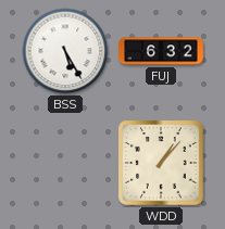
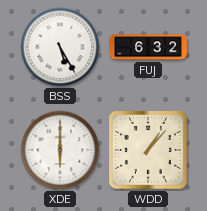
XDE: none -> 6:00
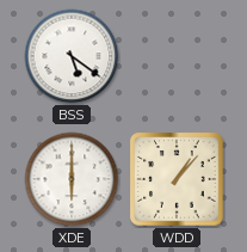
BSS: 5:25 -> 5:21
FUJ: 6:32 -> none
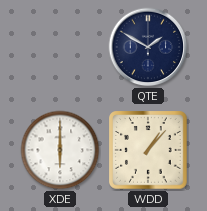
BSS: 5:21 -> none
QTE: none -> 1:50
